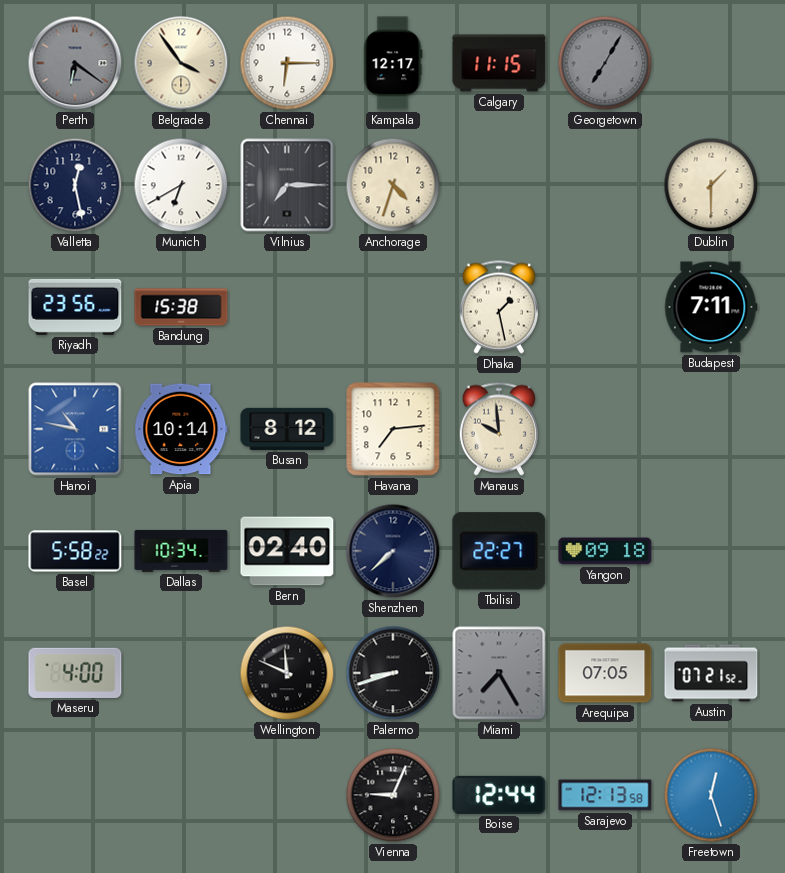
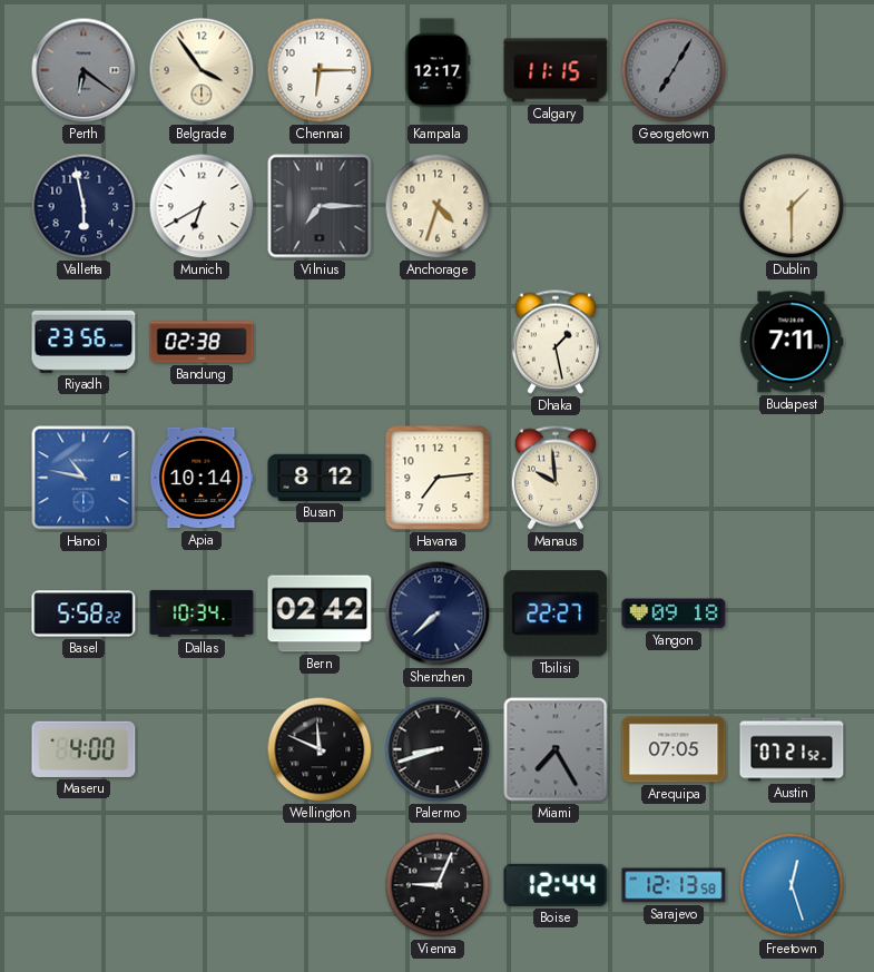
Valletta: 12:28 -> 5:58
Bandung: 15:38 -> 02:38
Bern: 02:40 -> 02:42
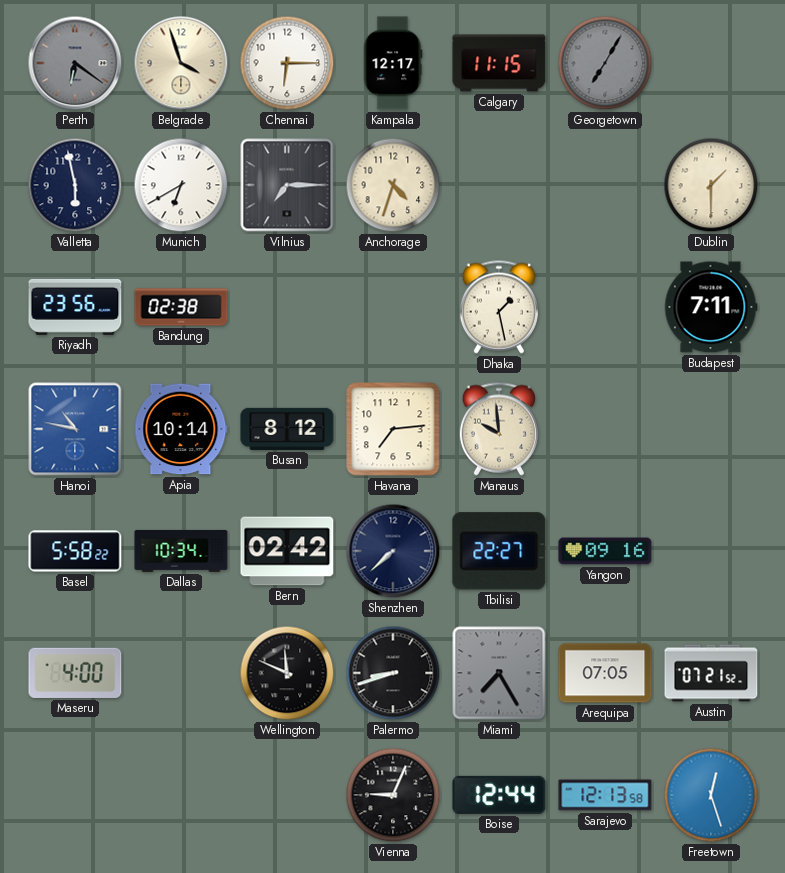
Belgrade: 3:54 -> 3:57
Yangon: 09:18 -> 09:16
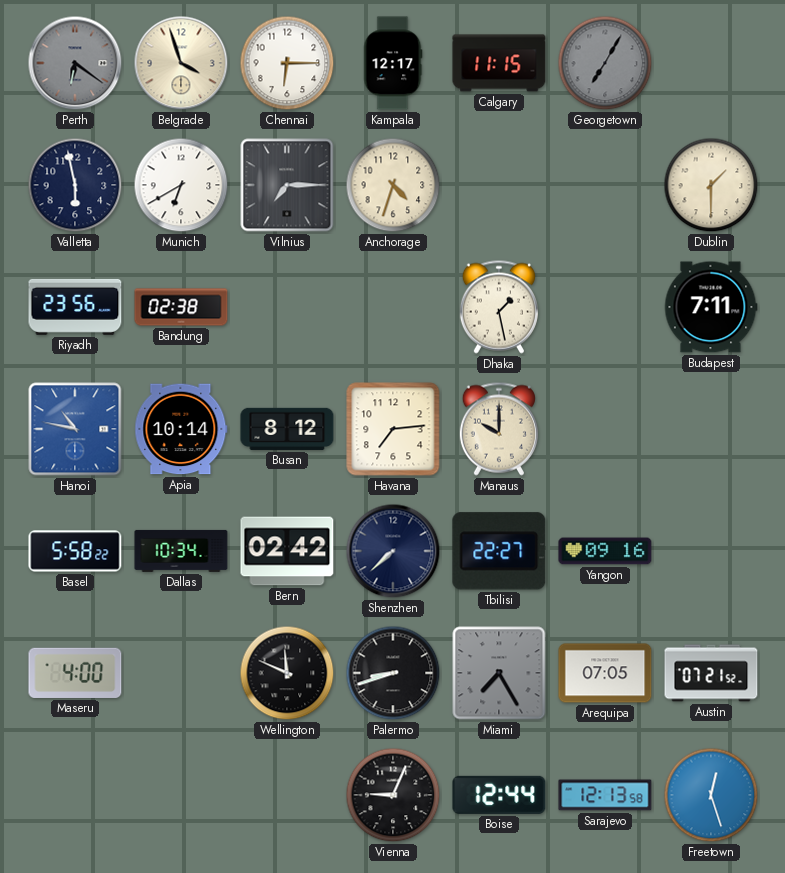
Manaus: 9:59 -> 10:00
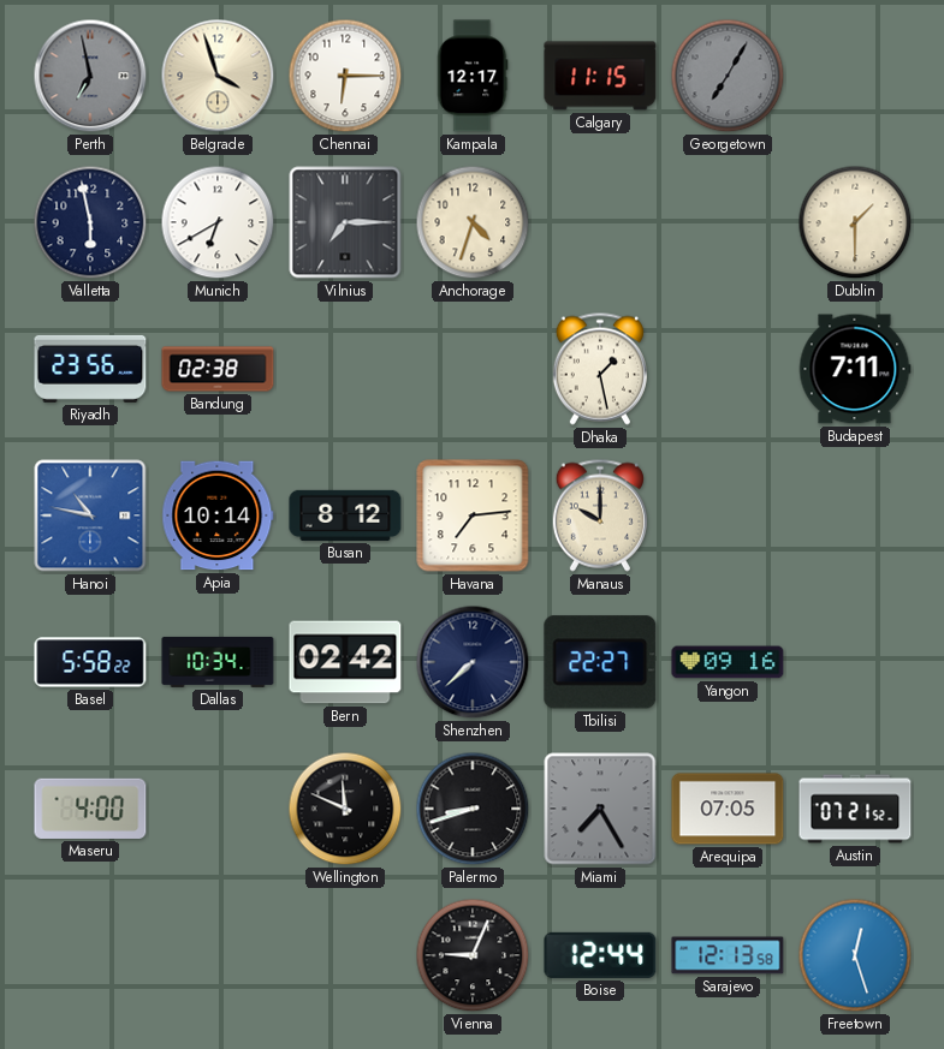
Perth: 6:21 -> 6:58
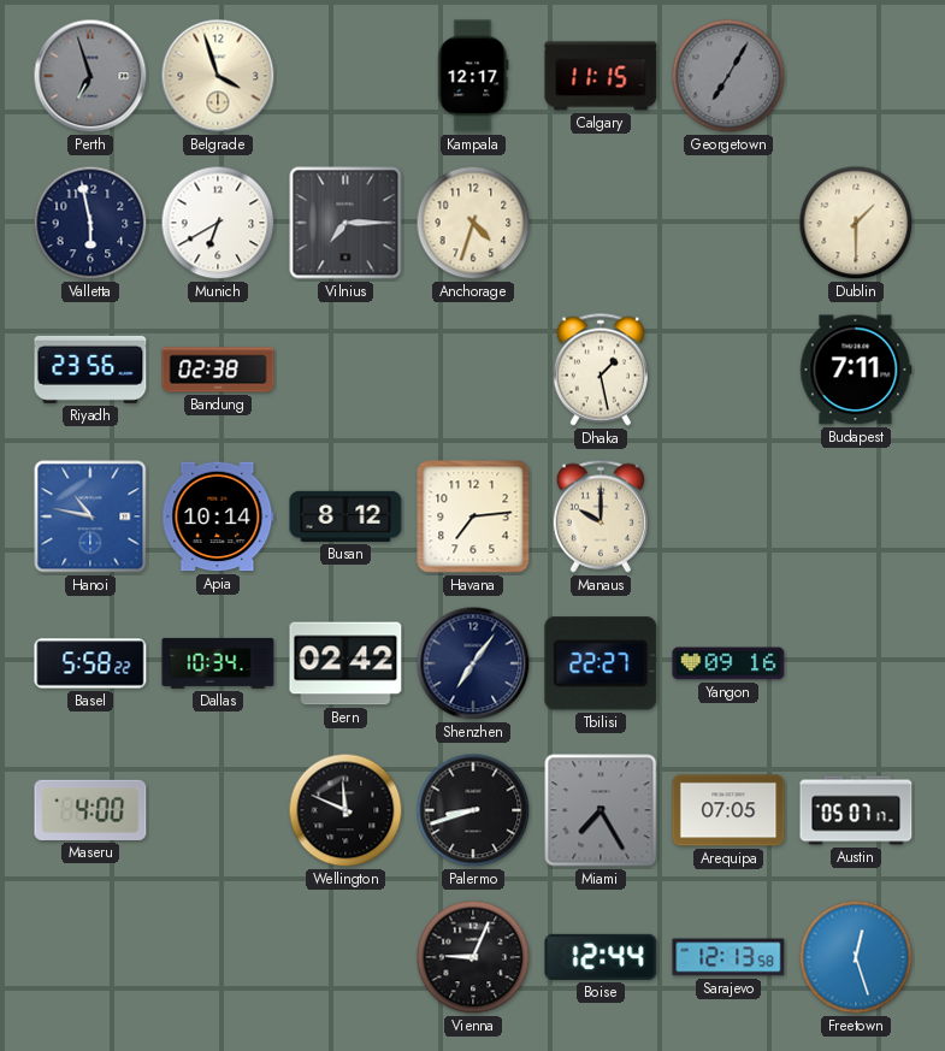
Perth: 6:58 -> 6:57
Chennai: 6:15 -> none
Shenzhen: 7:38 -> 7:06
Austin: 07:21 -> 05:07
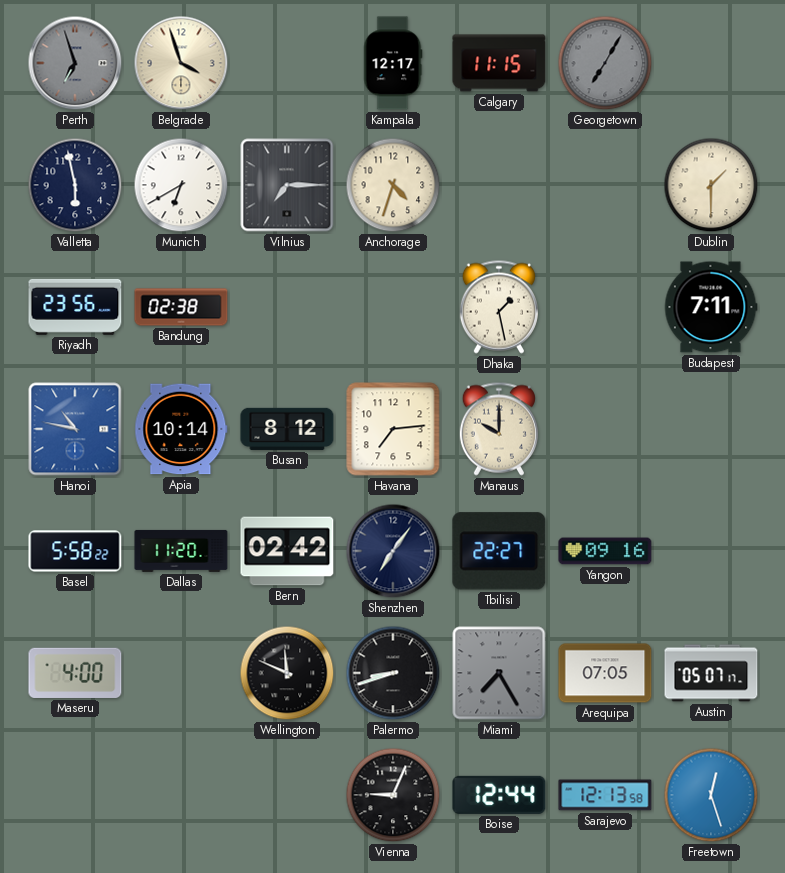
Dallas: 10:34 -> 11:20
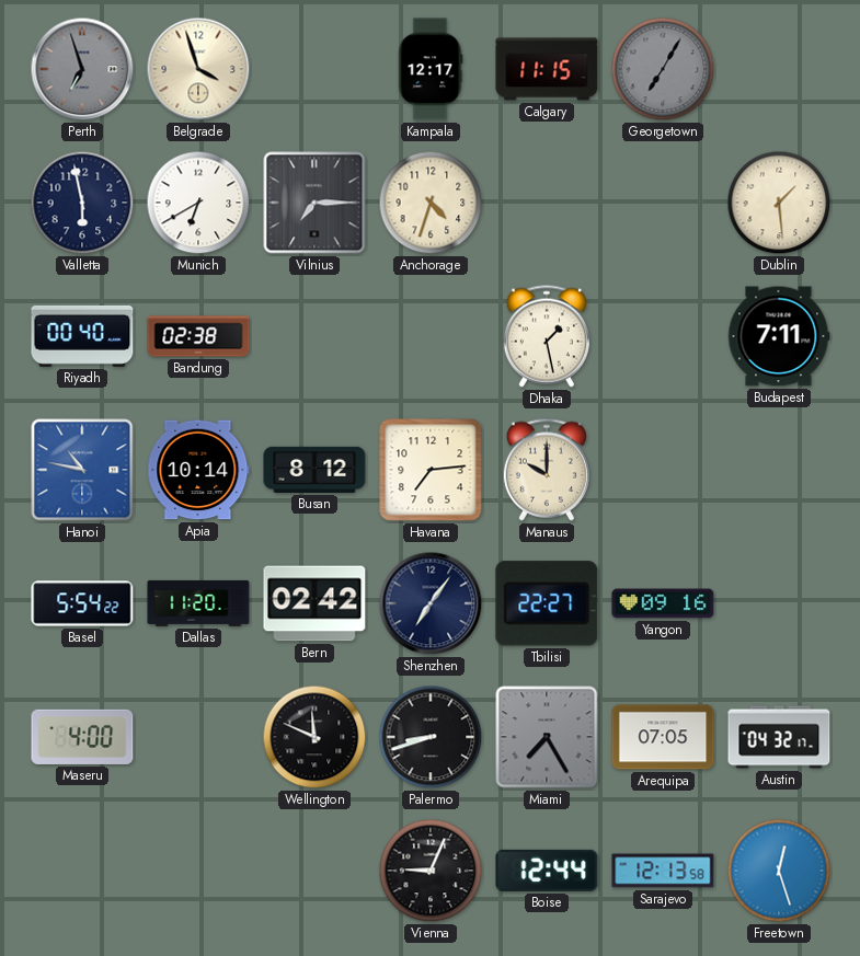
Dublin: 1:30 -> 1:29
Riyadh: 23:56 -> 00:40
Basel: 5:58 -> 5:54
Austin: 05:07 -> 04:32
